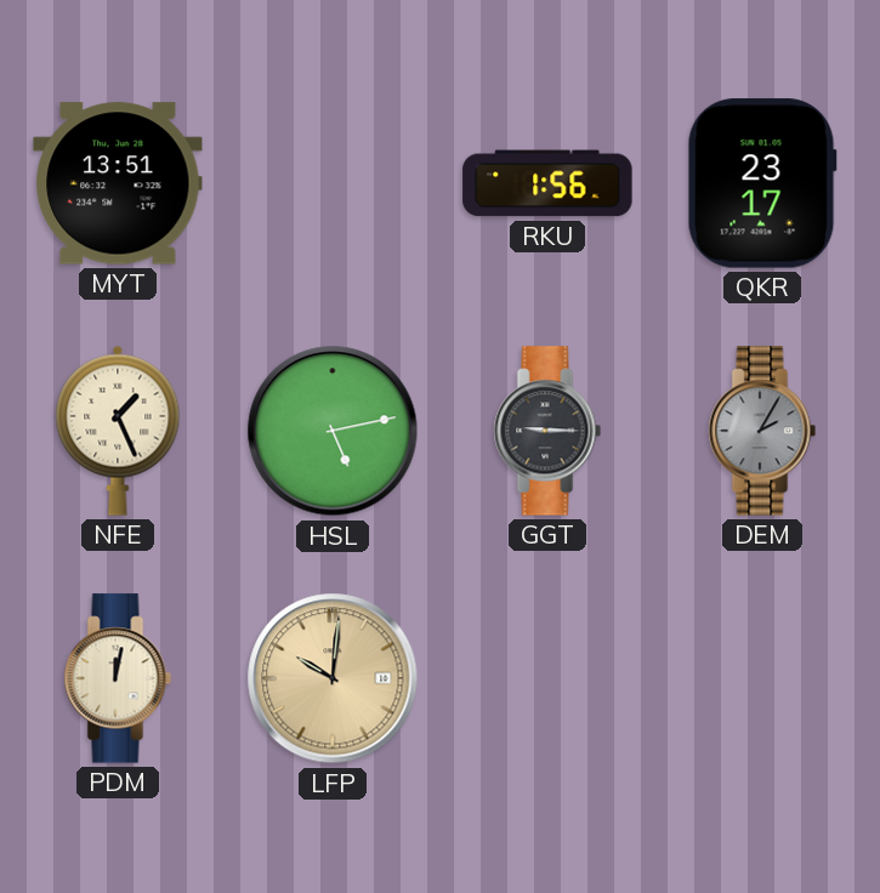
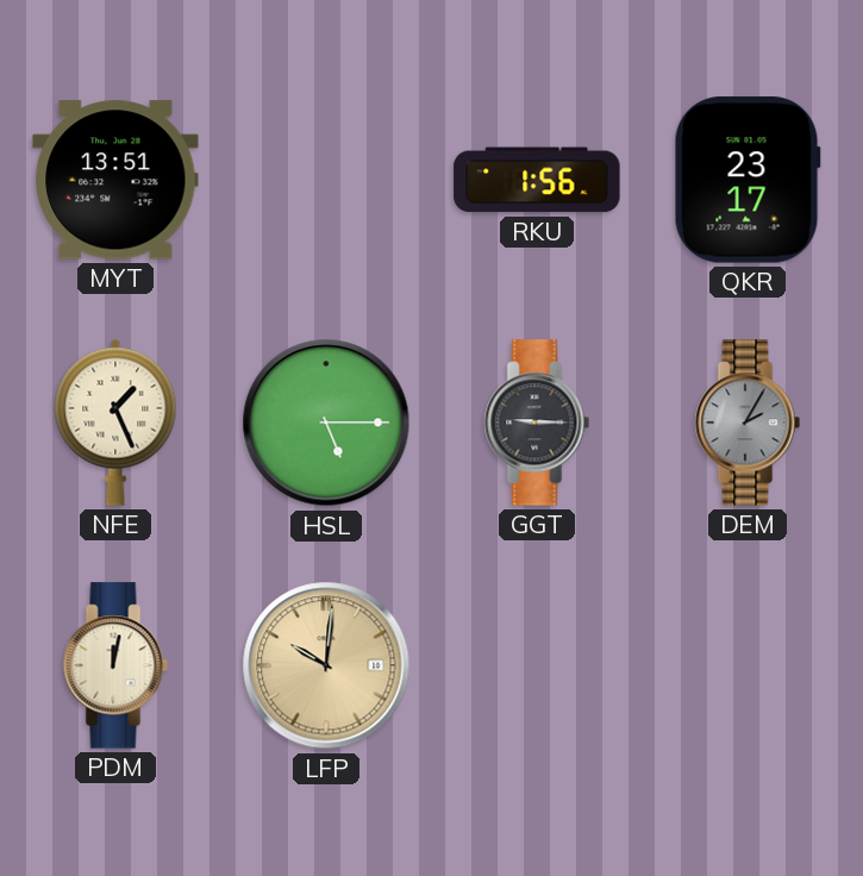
HSL: 5:13 -> 5:15
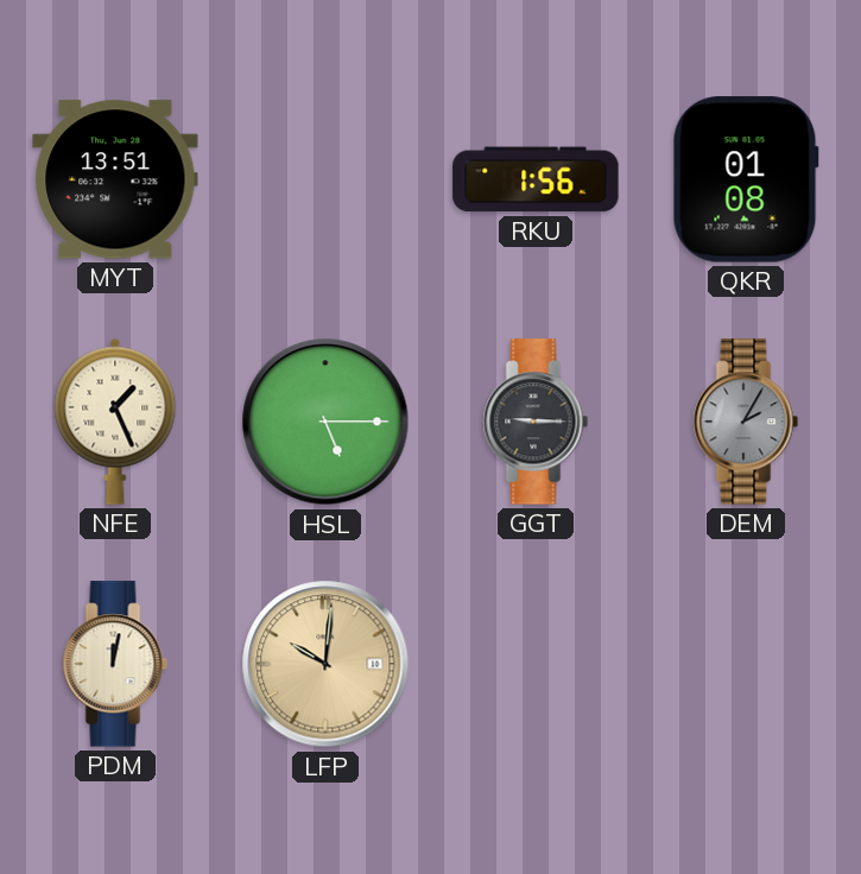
QKR: 23:17 -> 01:08
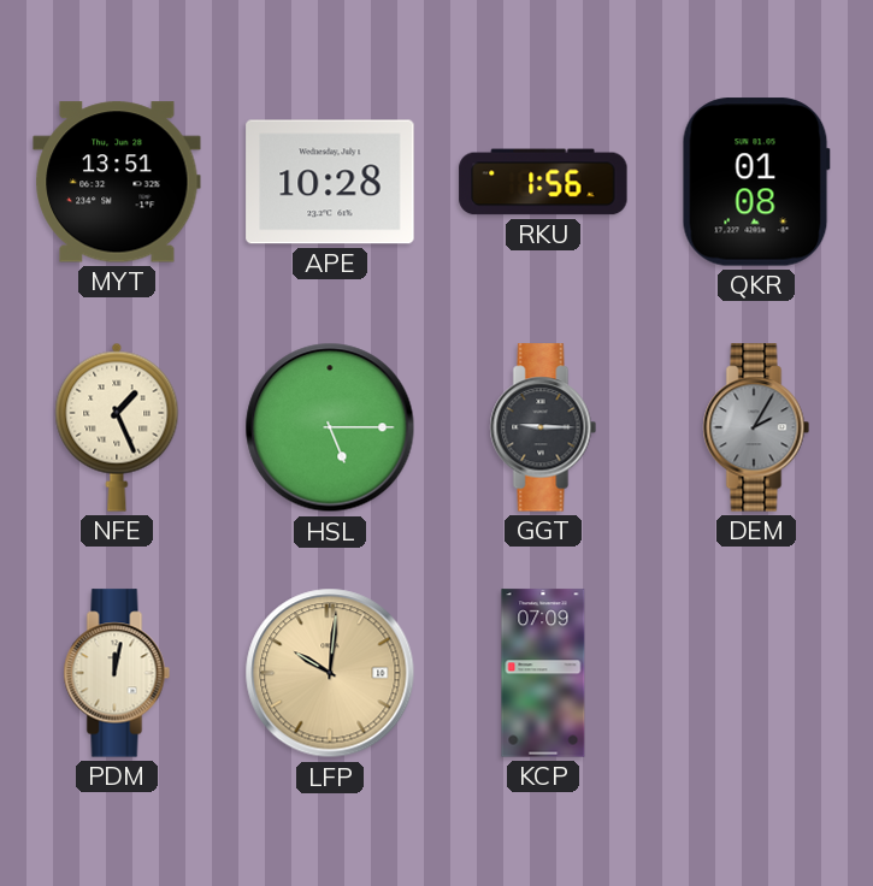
APE: none -> 10:28
KCP: none -> 07:09
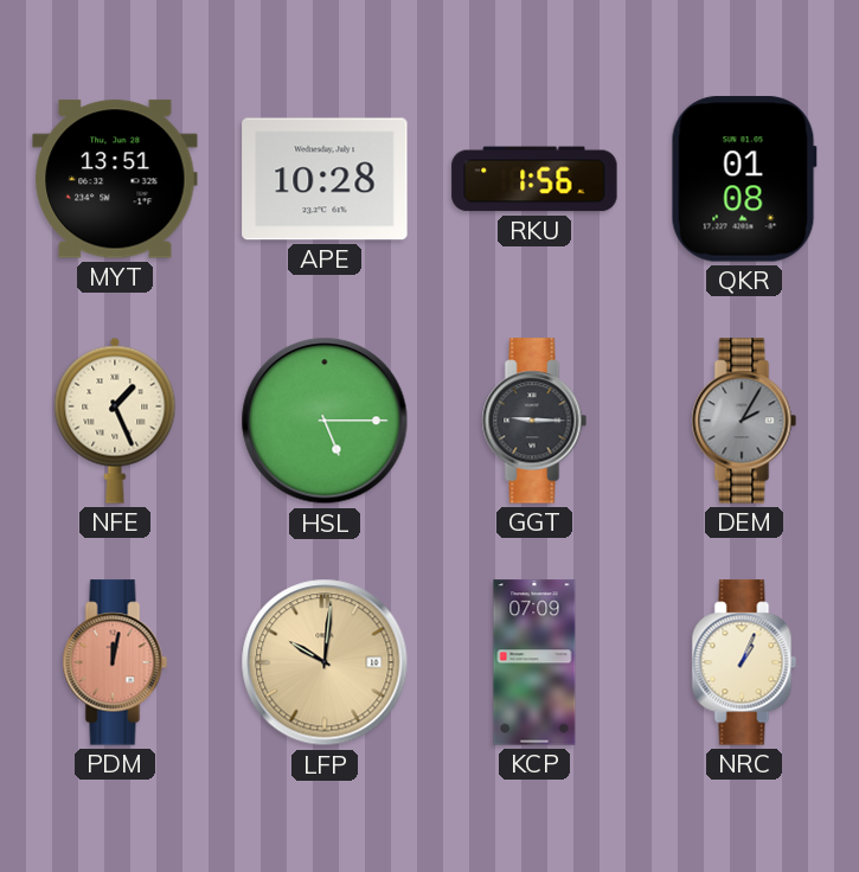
PDM dial: cream -> salmon
NRC: none -> 1:04
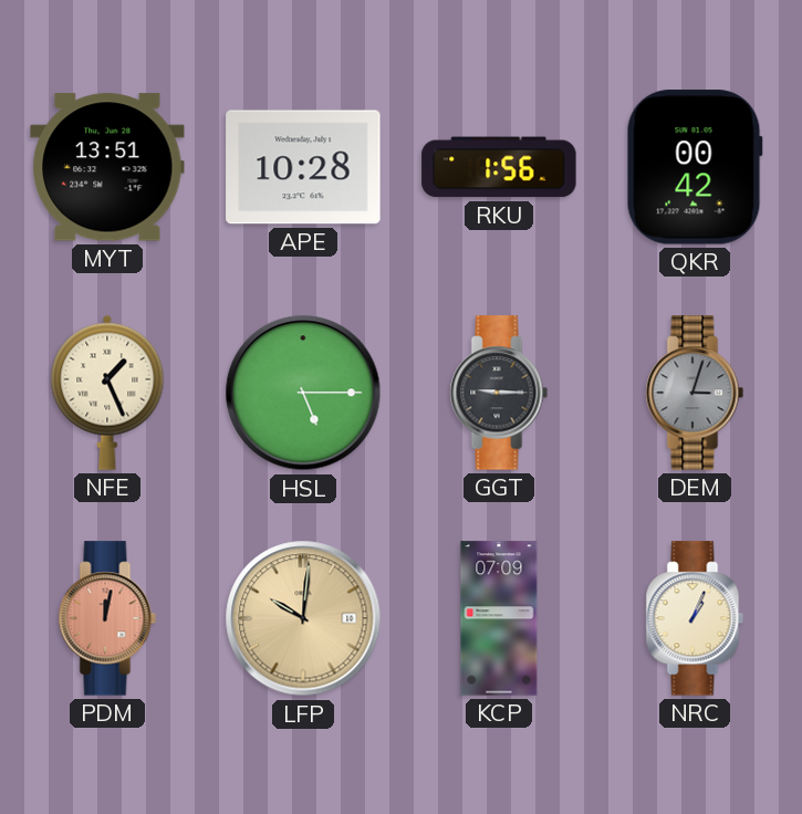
QKR: 01:08 -> 00:42
DEM: 2:05 -> 3:03
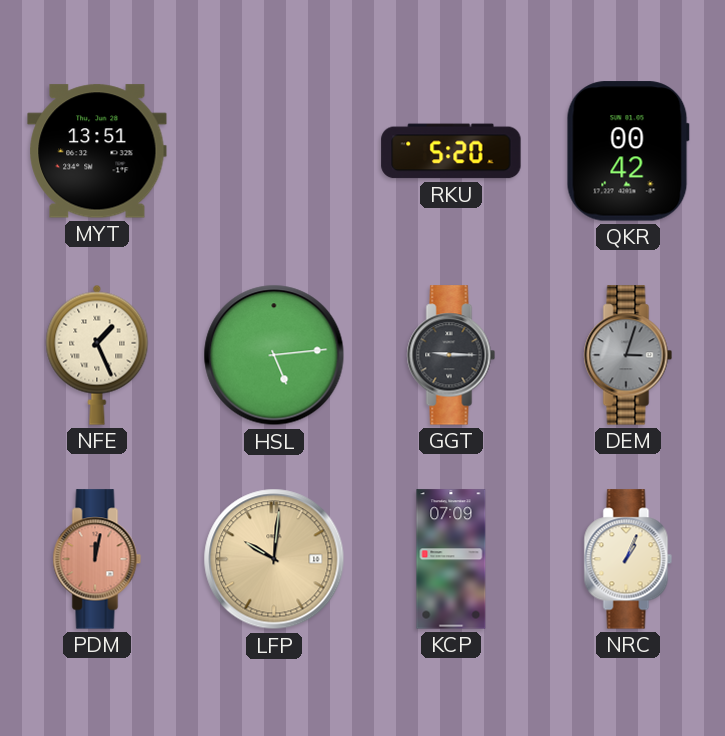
APE: 10:28 -> none
RKU: 1:56 -> 5:20
HSL: 5:15 -> 5:14
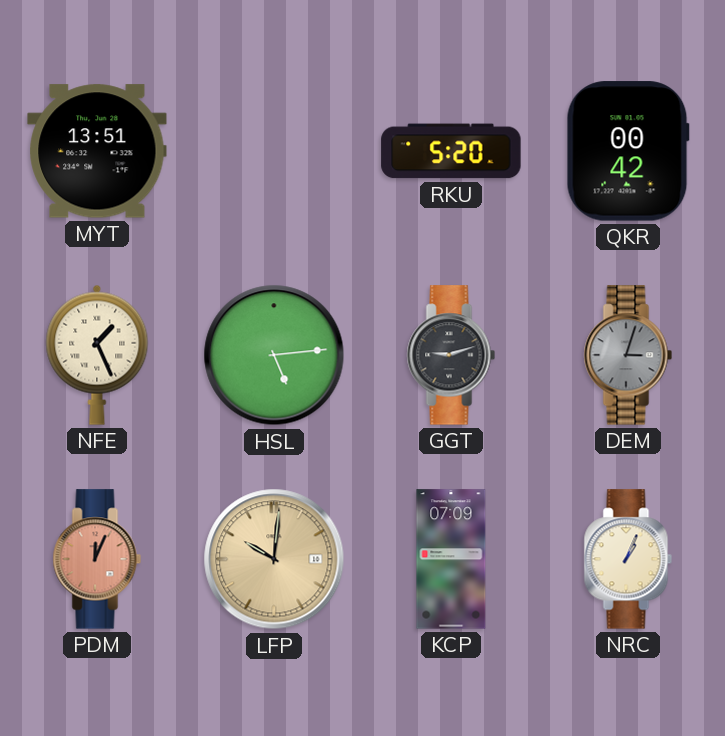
GGT: 9:15 -> 9:12
PDM: 12:02 -> 12:04
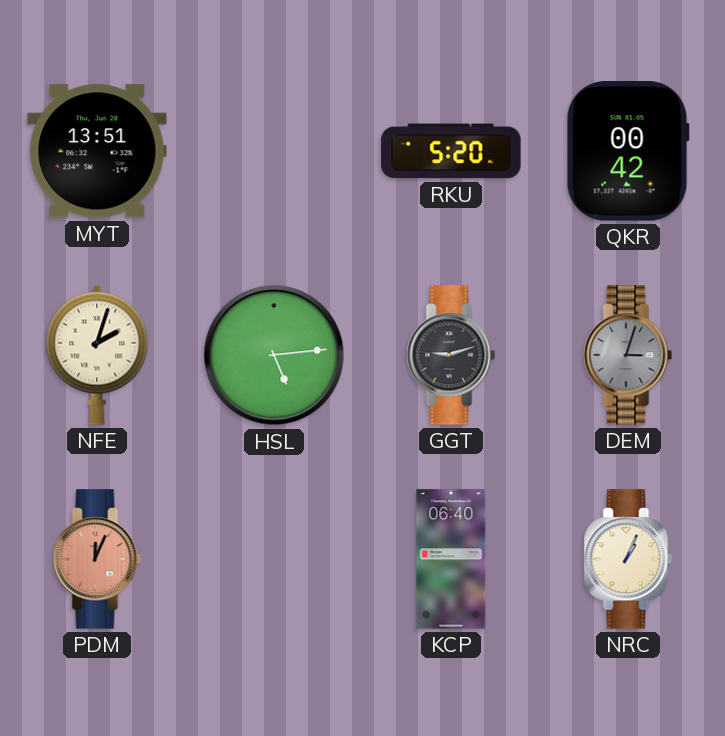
NFE: 1:26 -> 2:03
LFP: 10:01 -> none
KCP: 07:09 -> 06:40
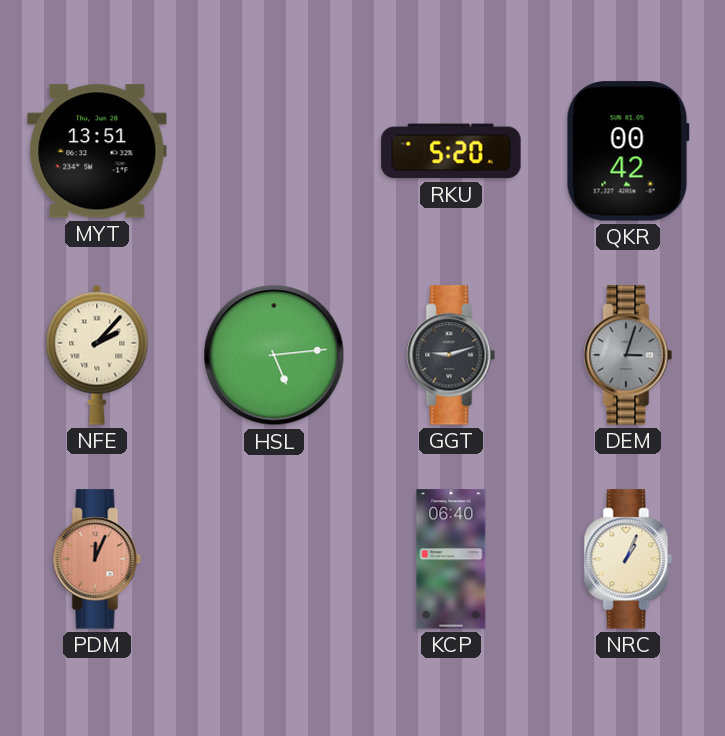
NFE: 2:03 -> 2:07
